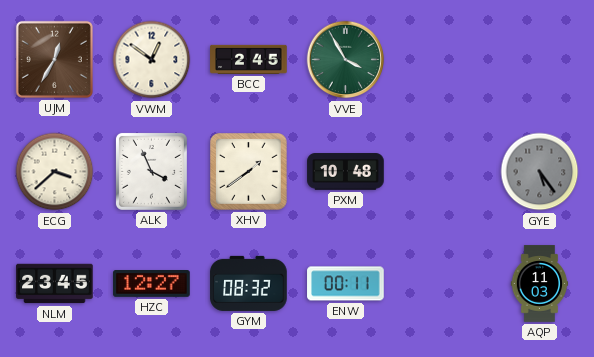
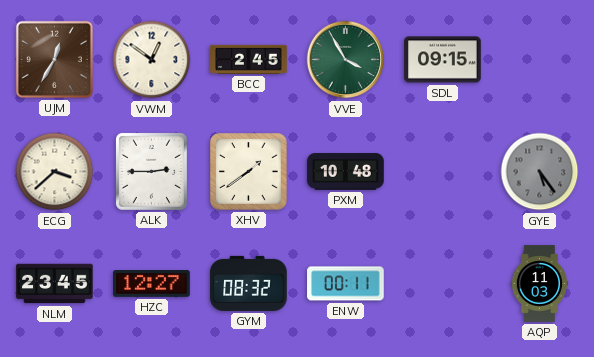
SDL: none -> 09:15
ALK: 3:56 -> 2:45
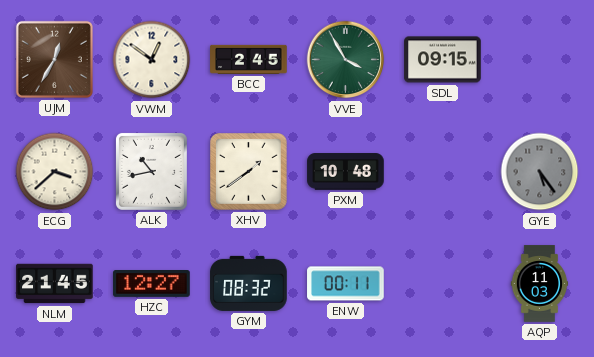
ALK: 2:45 -> 10:43
NLM: 23:45 -> 21:45
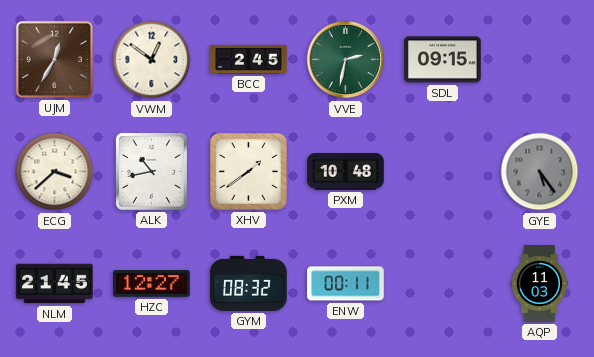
VVE: 3:55 -> 2:32
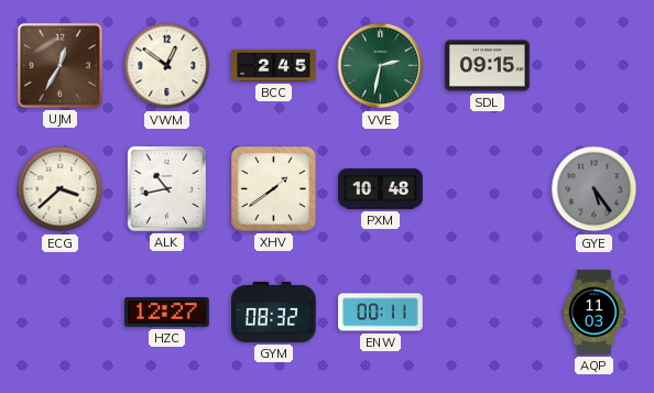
NLM: 21:45 -> none
